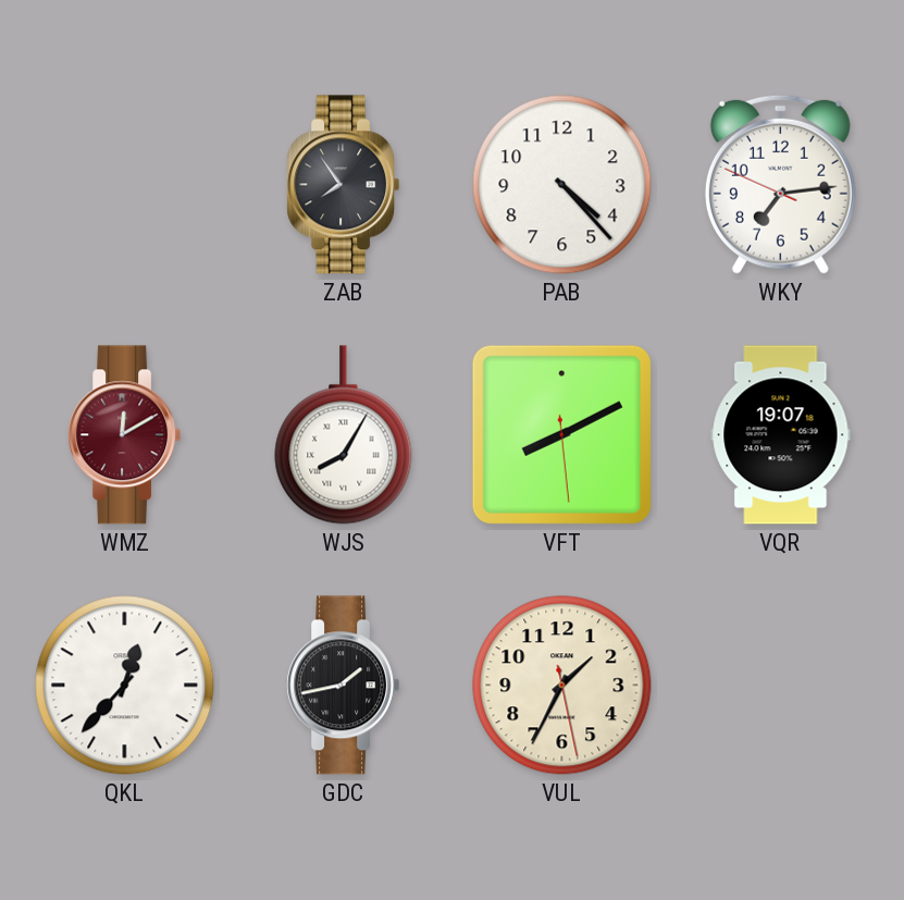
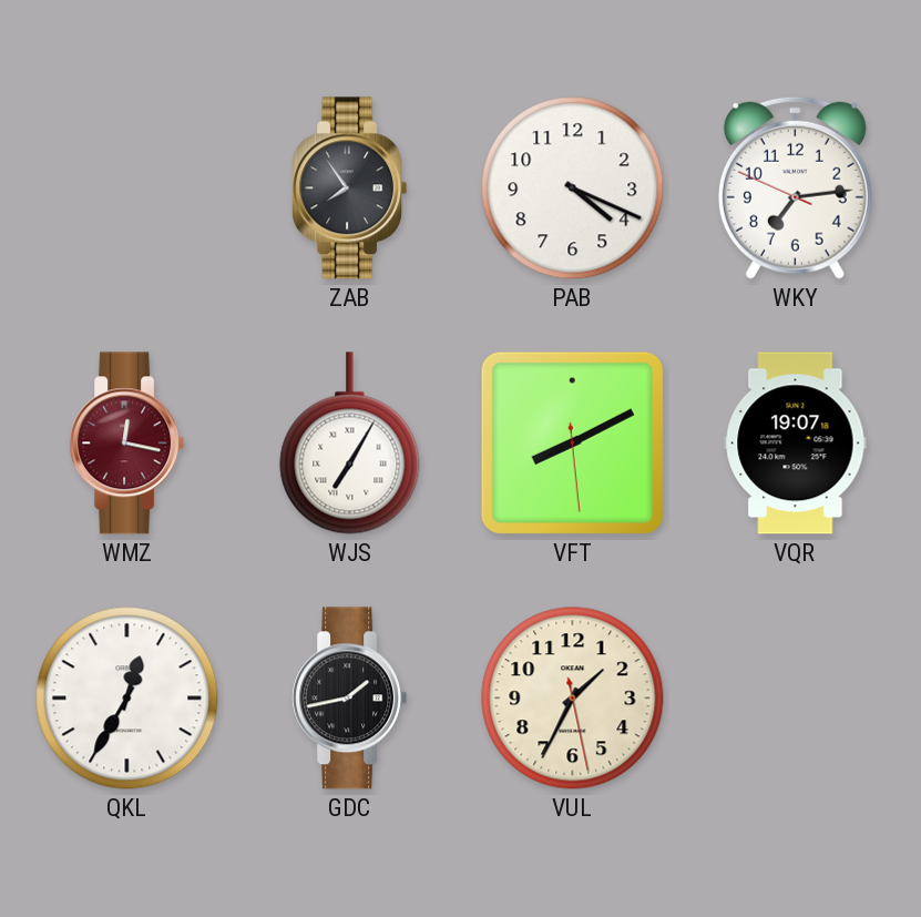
PAB: 4:23 -> 4:19
WMZ: 12:10 -> 12:17
WJS: 8:05 -> 7:05
QKL: 12:37 -> 12:35
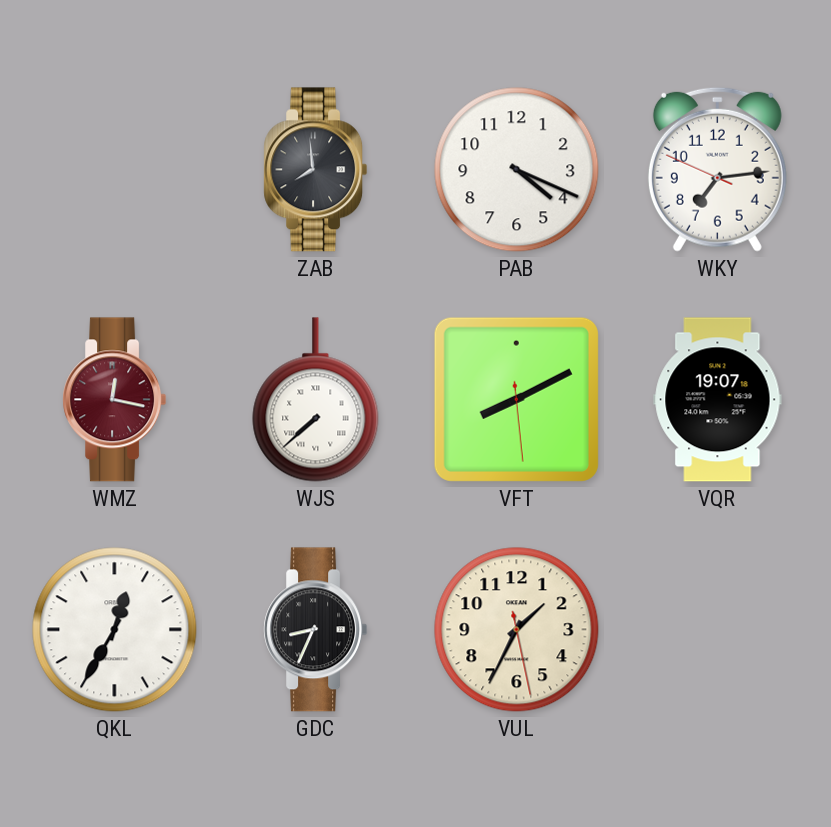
ZAB: 7:54 -> 7:59
WJS: 7:05 -> 7:38
GDC: 1:43 -> 8:34
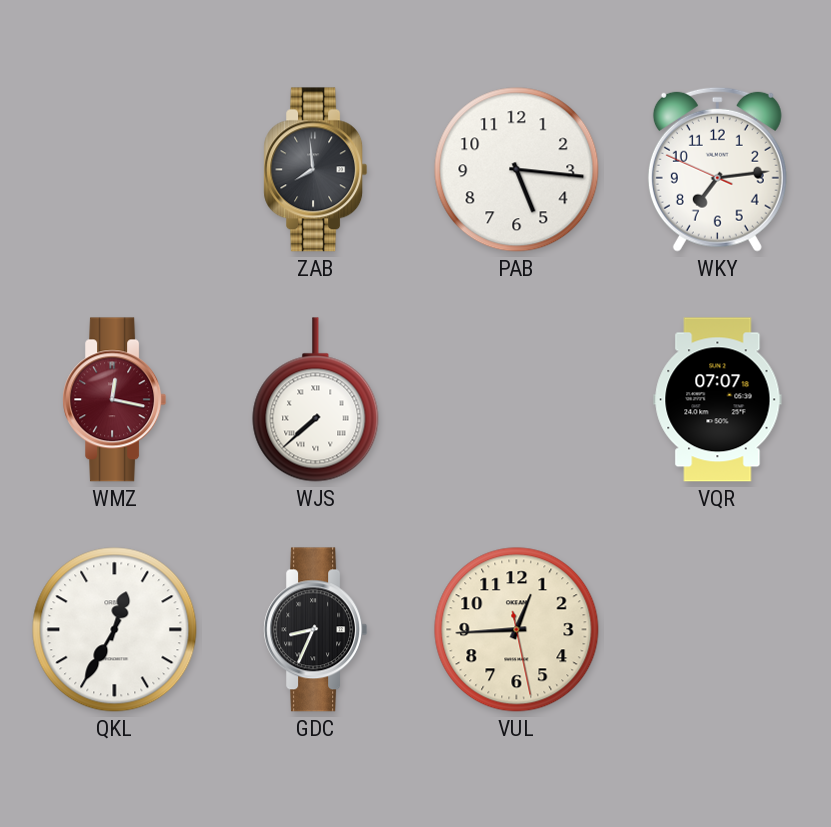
PAB: 4:19 -> 5:16
VFT: 8:10 -> none
VQR: 19:07 -> 07:07
VUL: 1:34 -> 12:44
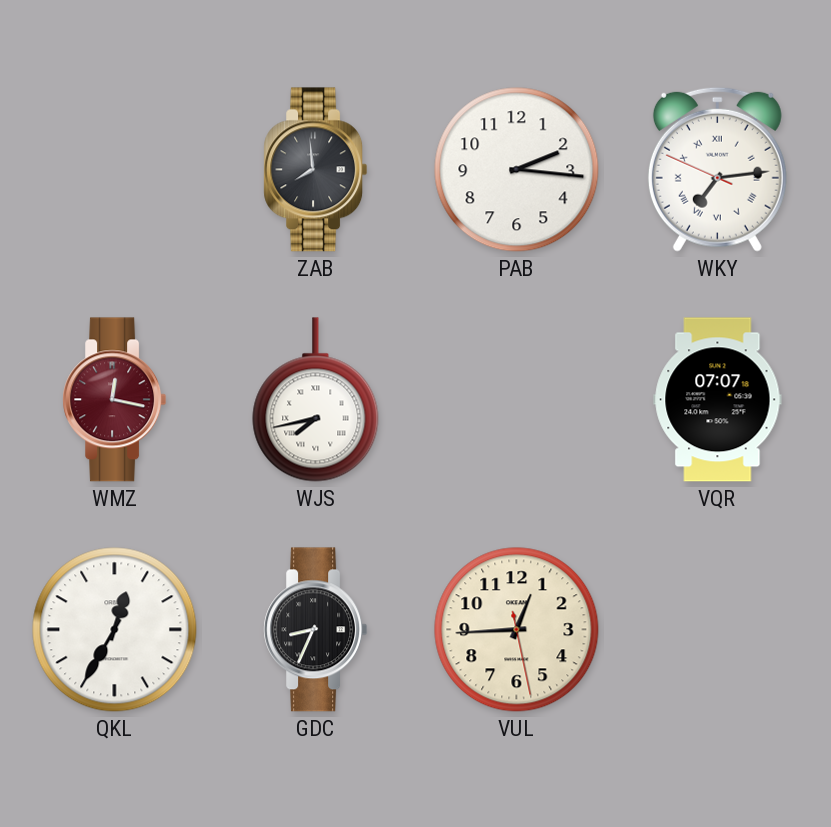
PAB: 5:16 -> 2:16
WKY numerals: Arabic -> Roman
WJS: 7:38 -> 7:43
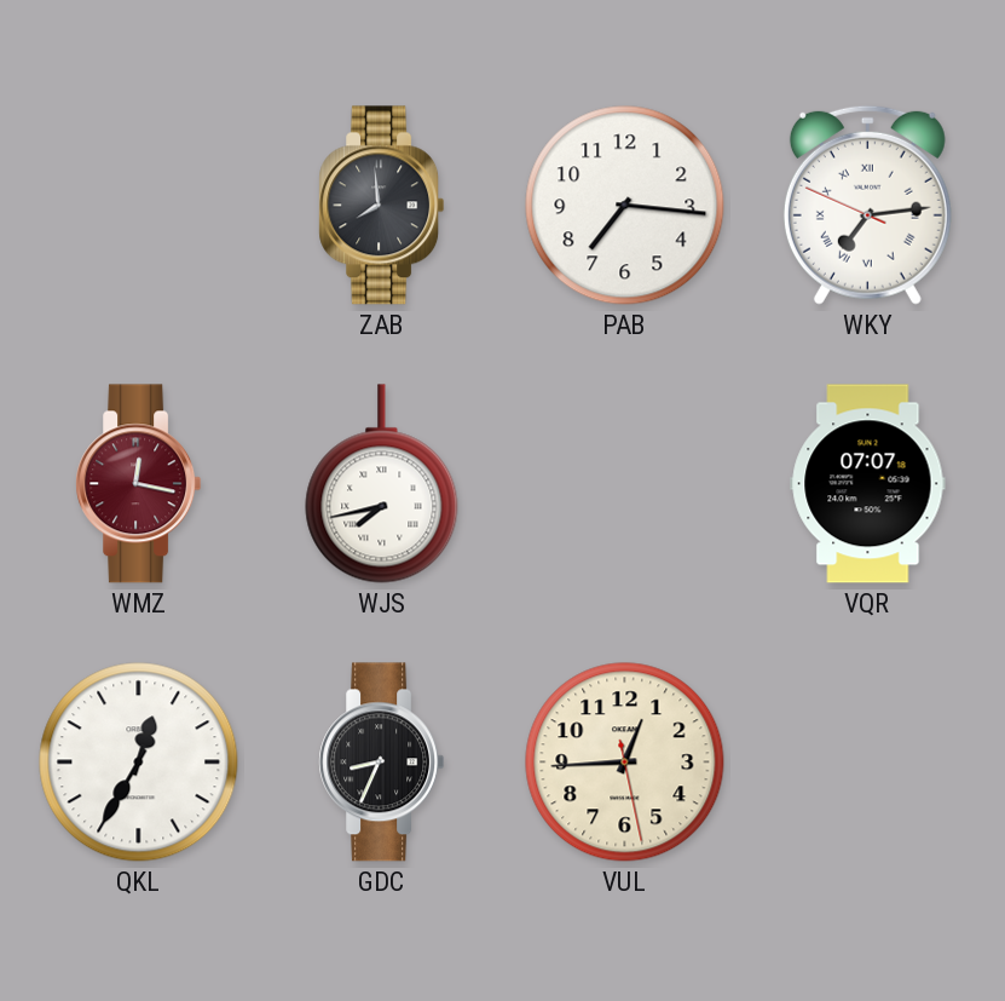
PAB: 2:16 -> 7:16
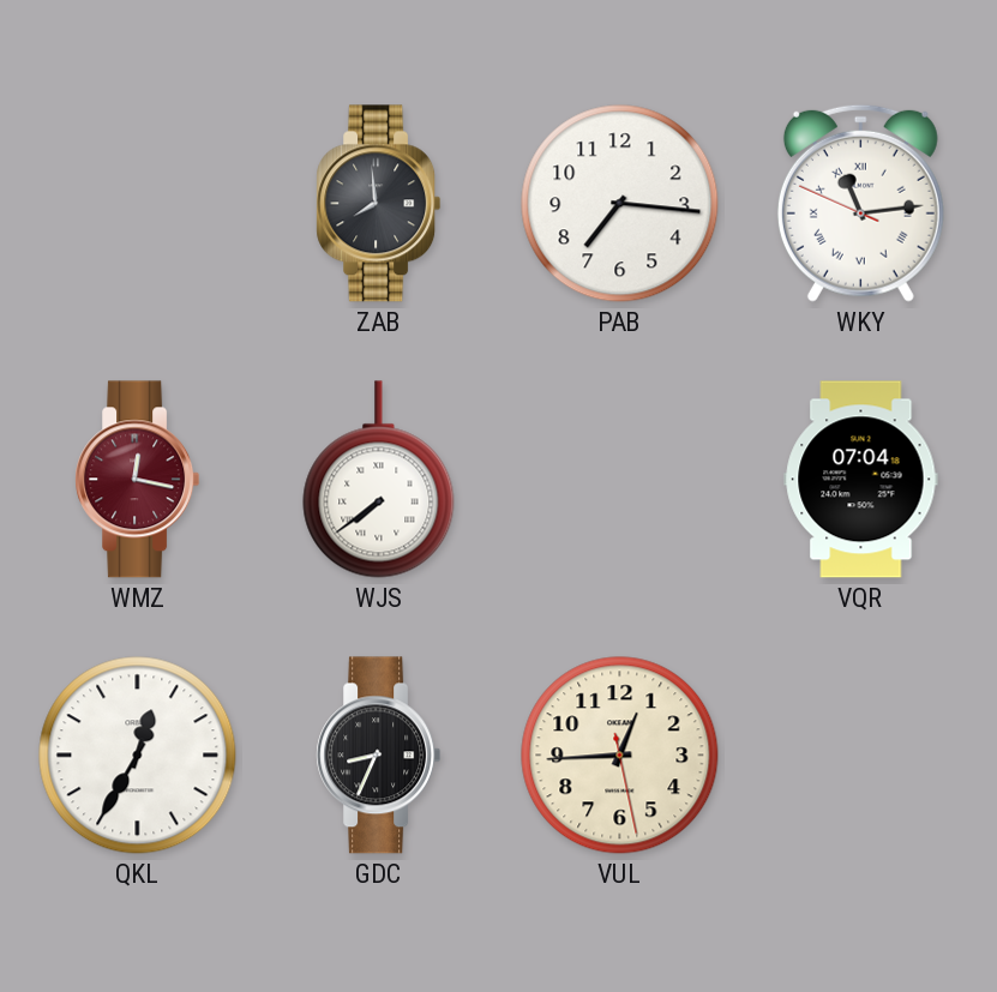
WKY: 7:13 -> 11:13
WJS: 7:43 -> 7:39
VQR: 07:07 -> 07:04
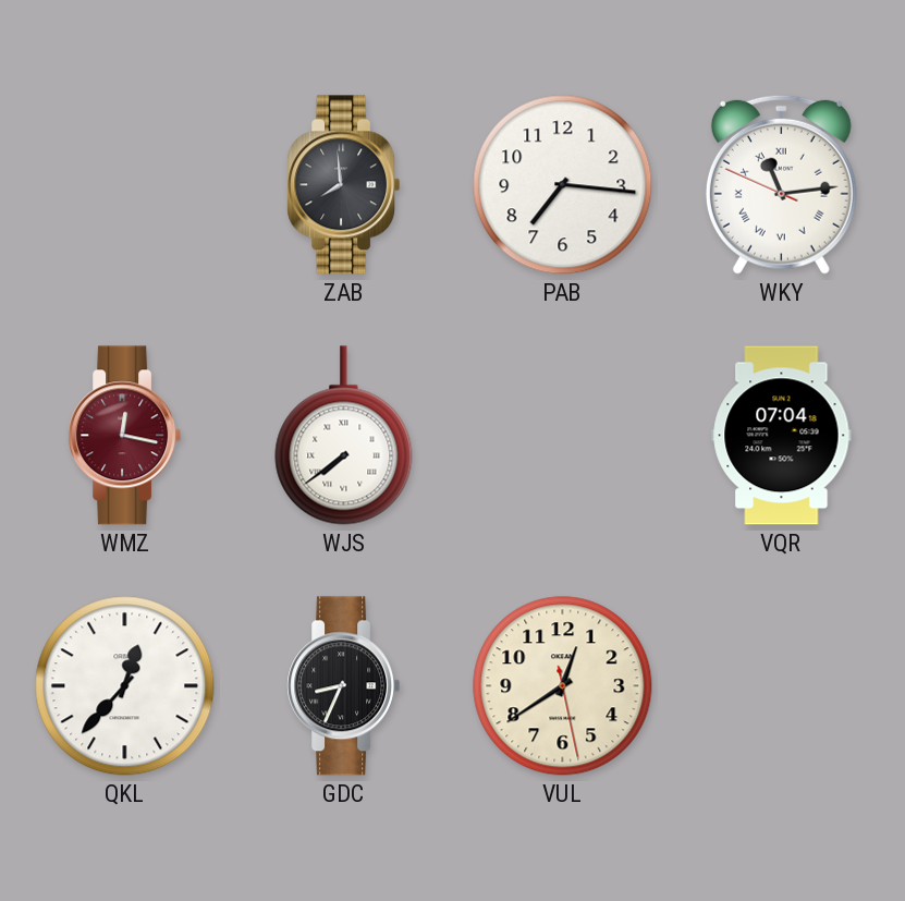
QKL: 12:35 -> 12:37
VUL: 12:44 -> 12:39
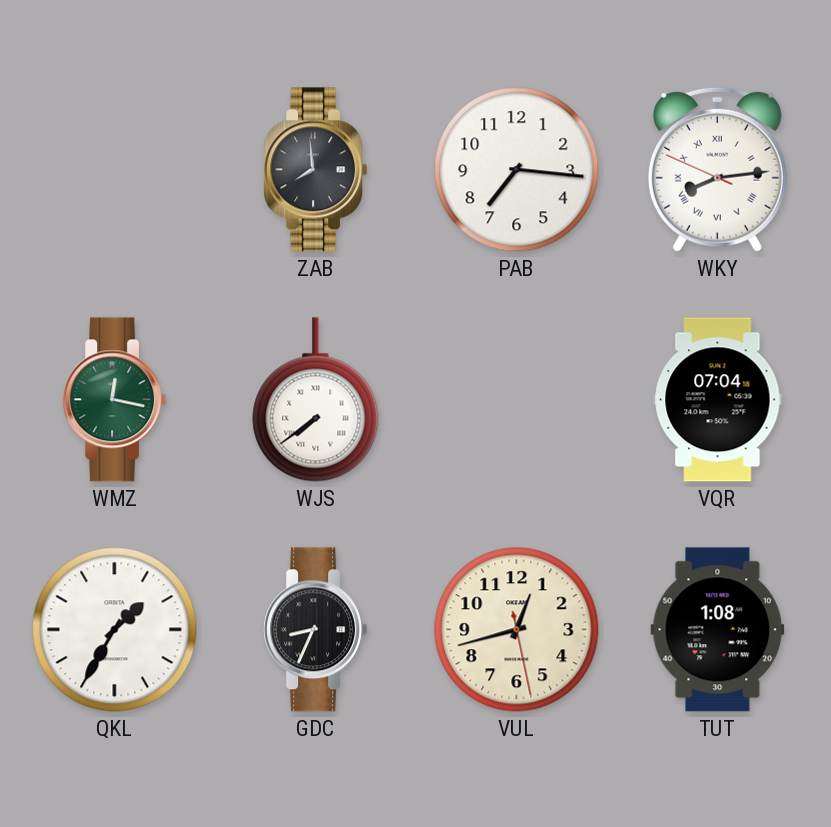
WKY: 11:13 -> 8:13
WMZ dial: burgundy -> green
QKL: 12:37 -> 1:35
VUL: 12:39 -> 12:42
TUT: none -> 1:08
